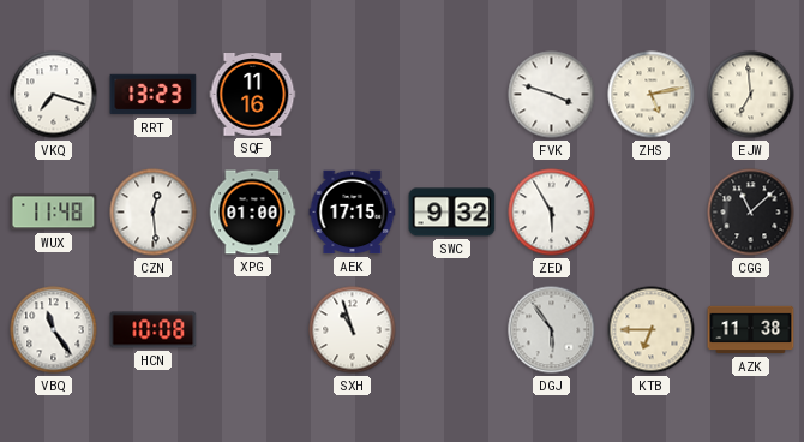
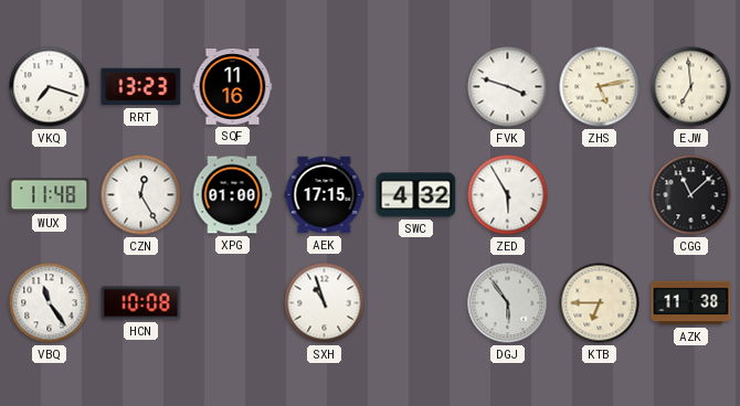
CZN: 12:29 -> 12:25
SWC: 9:32 -> 4:32
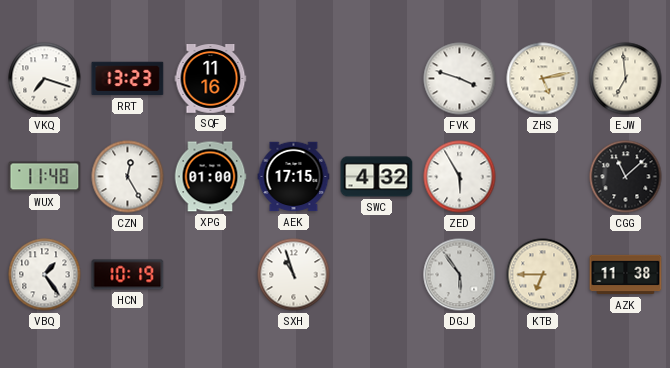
VBQ: 11:24 -> 1:24
HCN: 10:08 -> 10:19
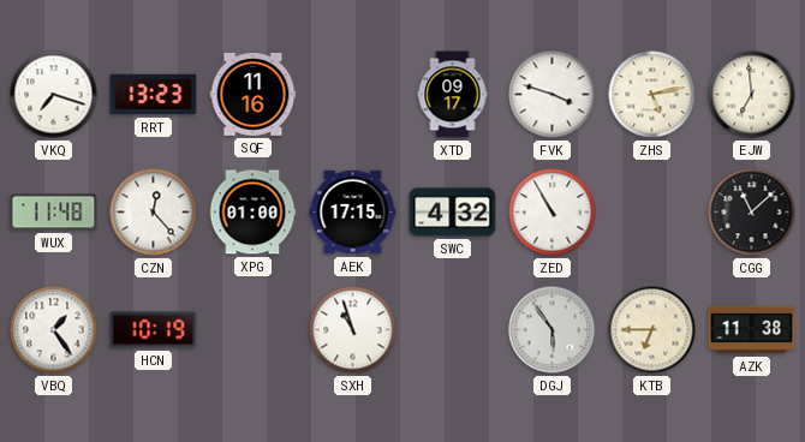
XTD: none -> 09:17
CZN: 12:25 -> 12:23
ZED: 5:55 -> 10:55
